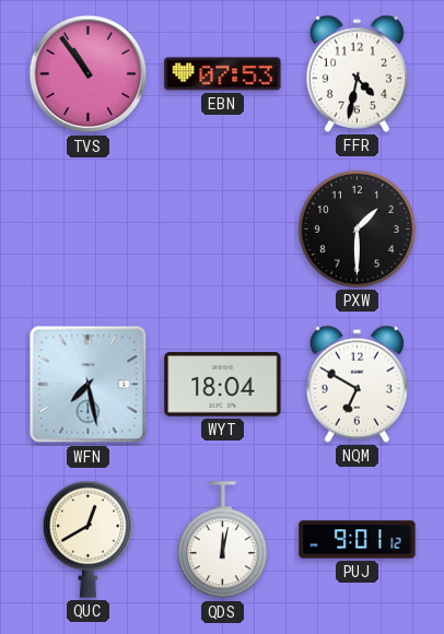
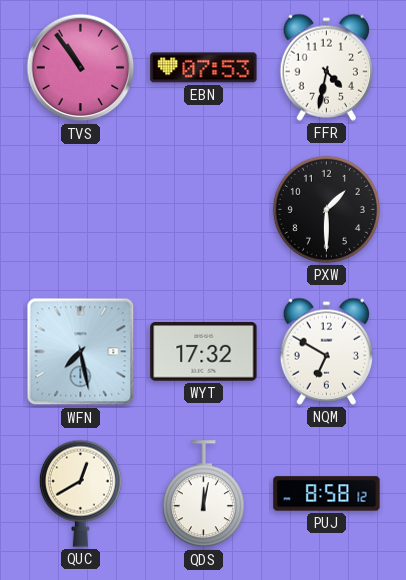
WYT: 18:04 -> 17:32
PUJ: 9:01 -> 8:58
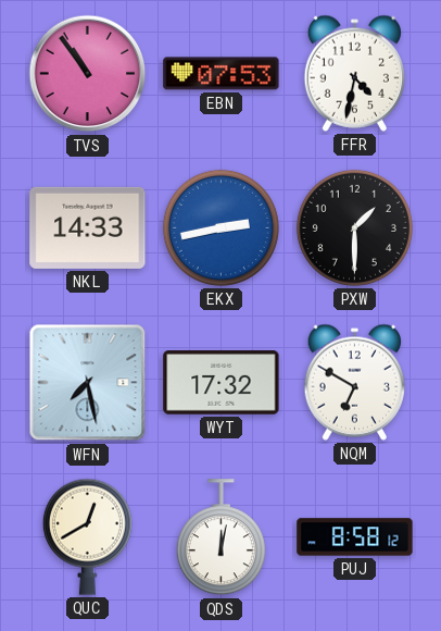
NKL: none -> 14:33
EKX: none -> 2:43
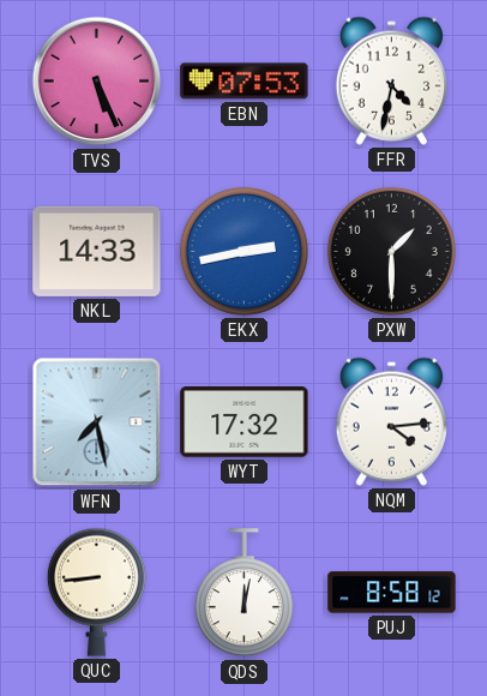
TVS: 10:54 -> 5:26
NQM: 6:50 -> 4:14
QUC: 12:40 -> 8:44
